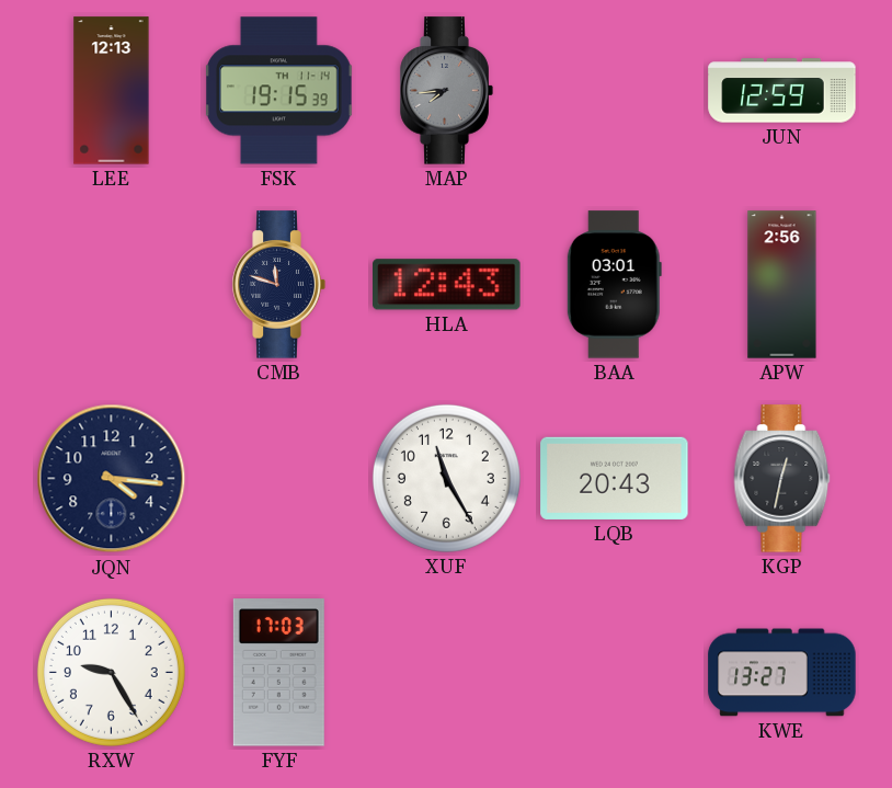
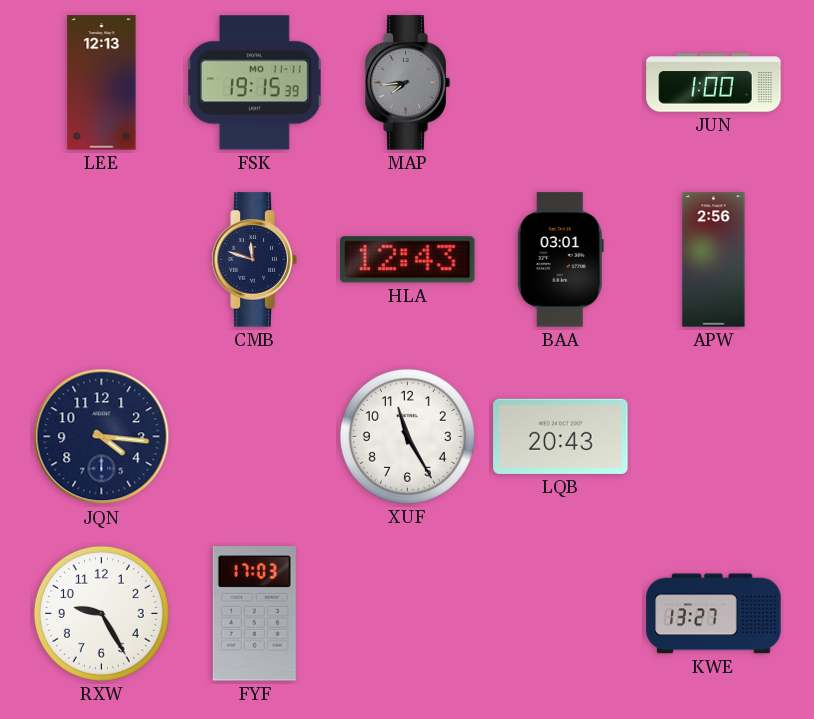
FSK date: TH 11-14 -> MO 11-11
JUN: 12:59 -> 1:00
KGP: 12:32 -> none
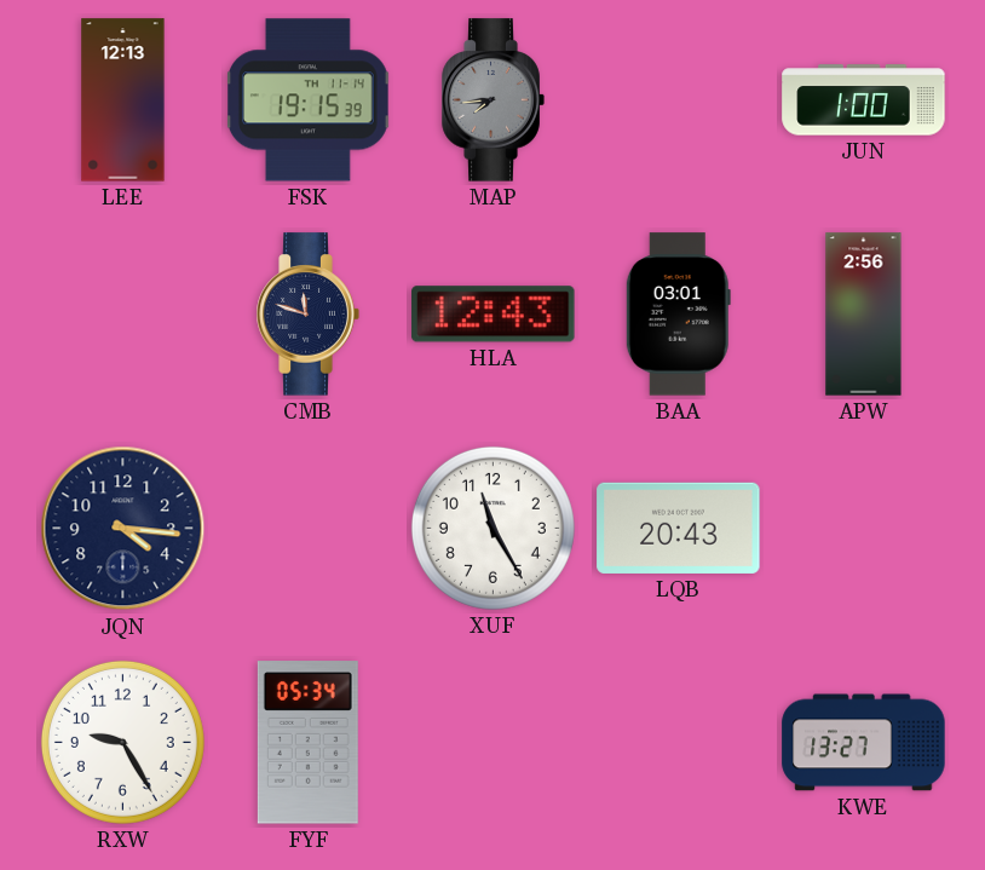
FSK date: MO 11-11 -> TH 11-14
FYF: 17:03 -> 05:34
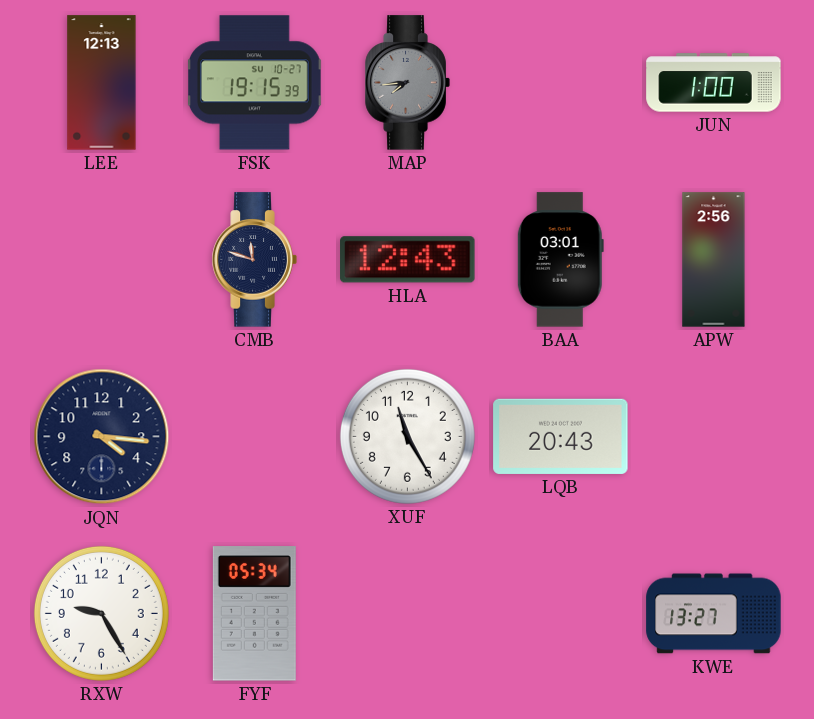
FSK date: TH 11-14 -> SU 10-27
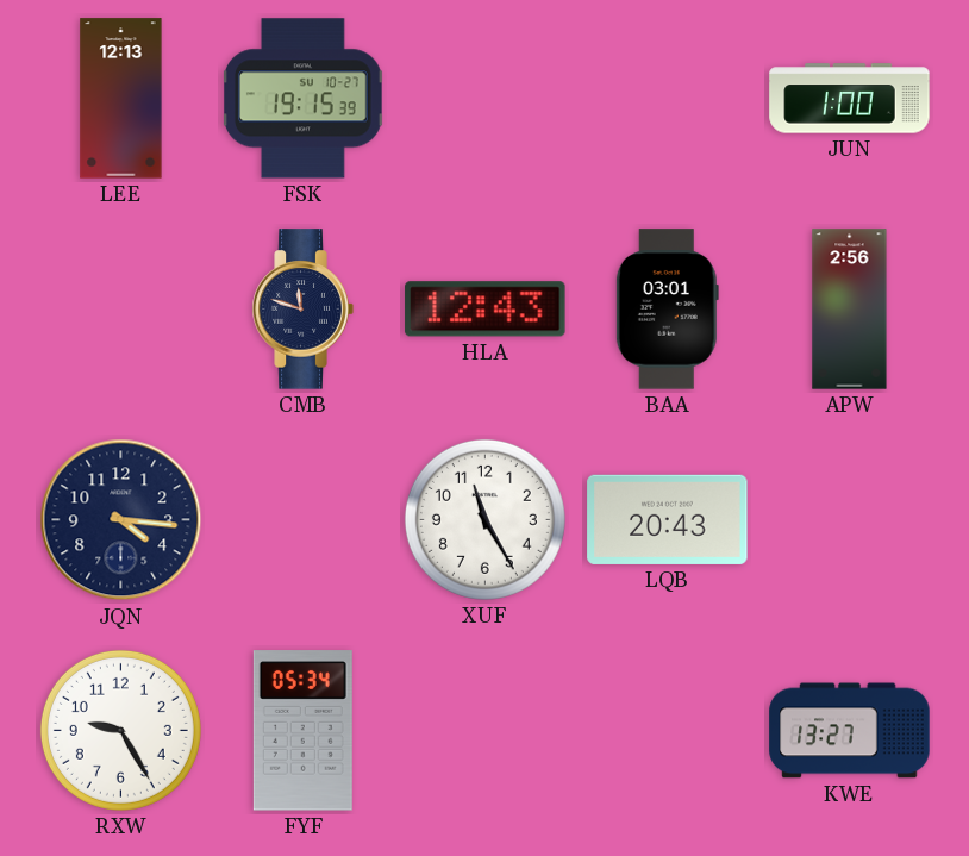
MAP: 7:44 -> none
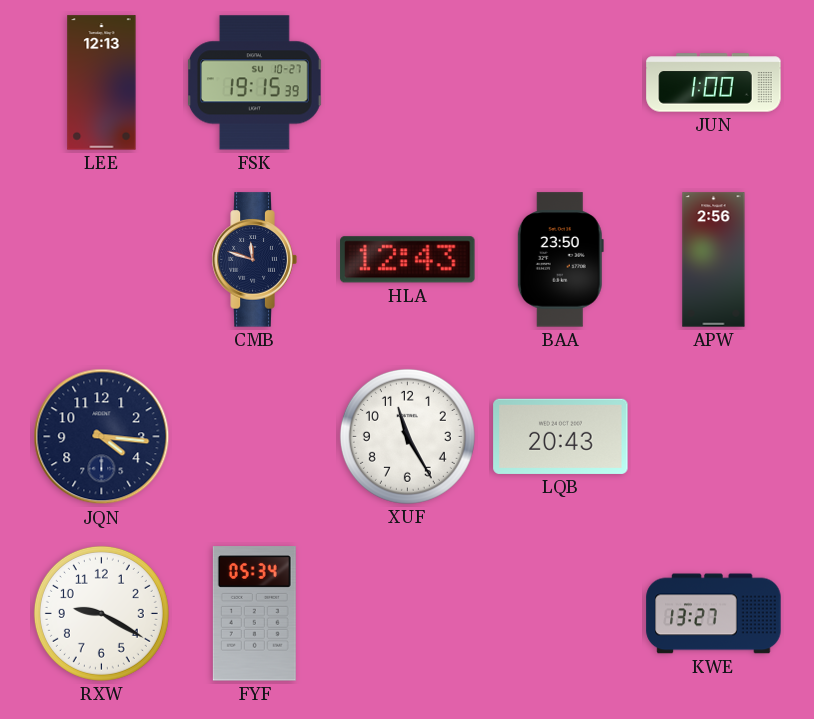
BAA: 03:01 -> 23:50
RXW: 9:25 -> 9:20
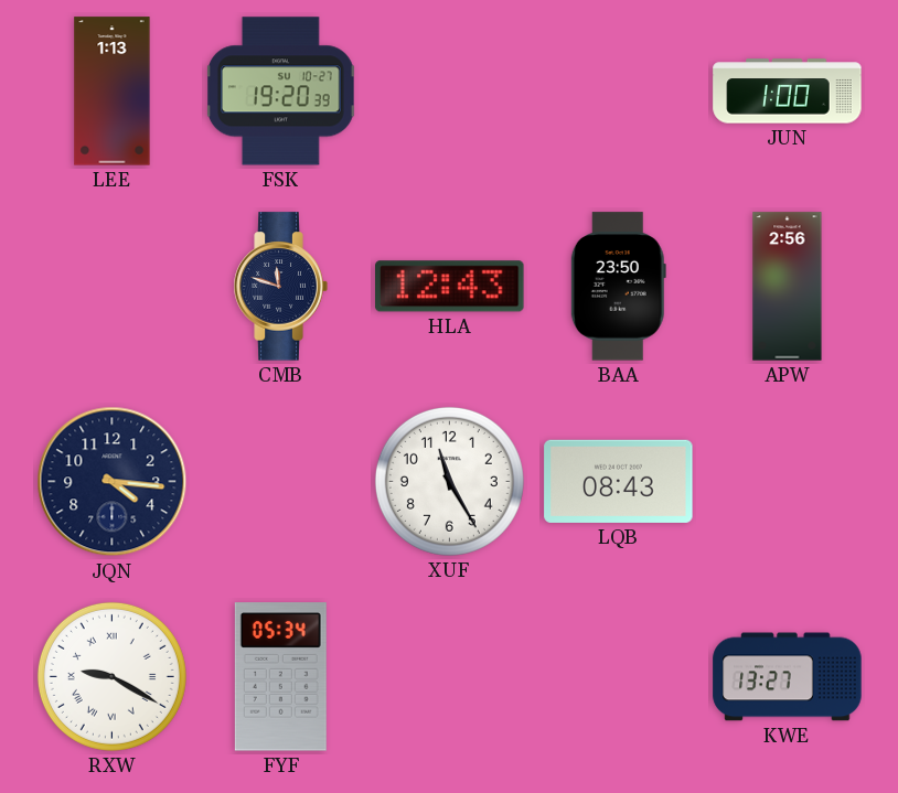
LEE: 12:13 -> 1:13
FSK: 19:15 -> 19:20
LQB: 20:43 -> 08:43
RXW numerals: Arabic -> Roman
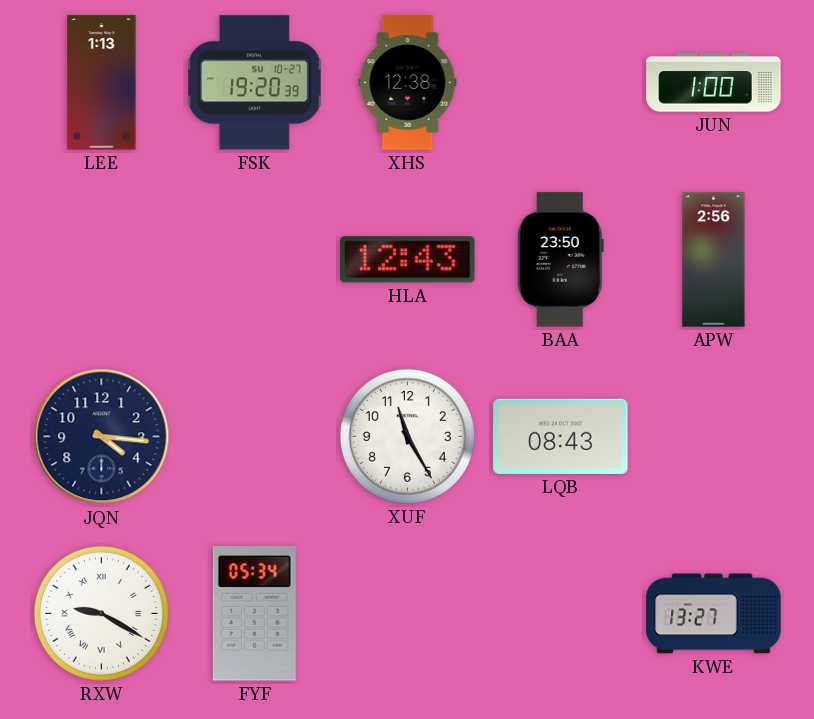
XHS: none -> 12:38
CMB: 11:48 -> none
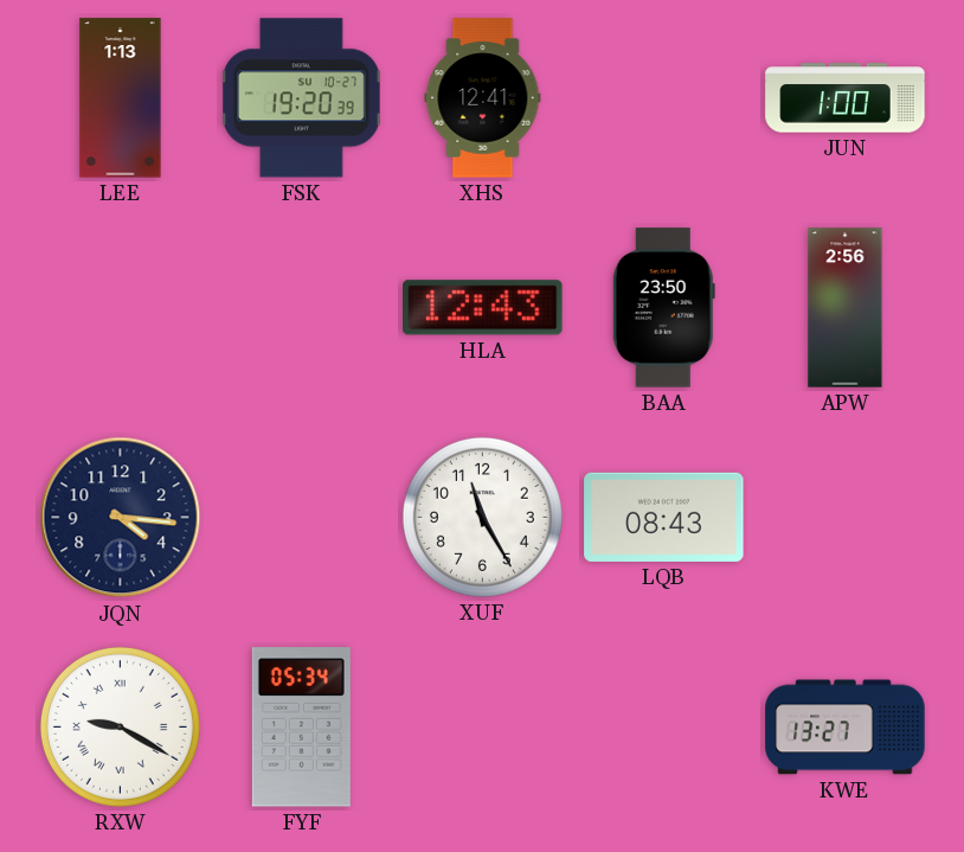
XHS: 12:38 -> 12:41
